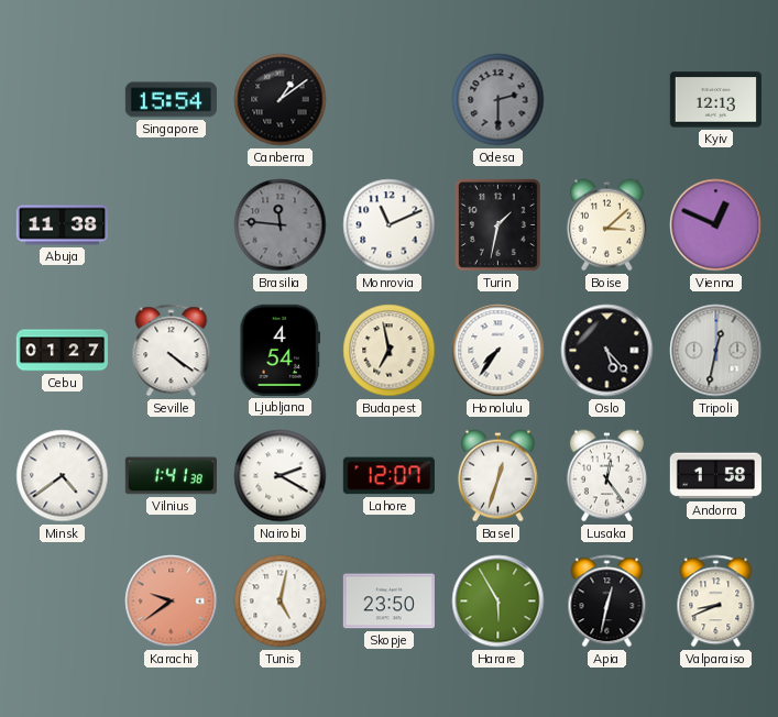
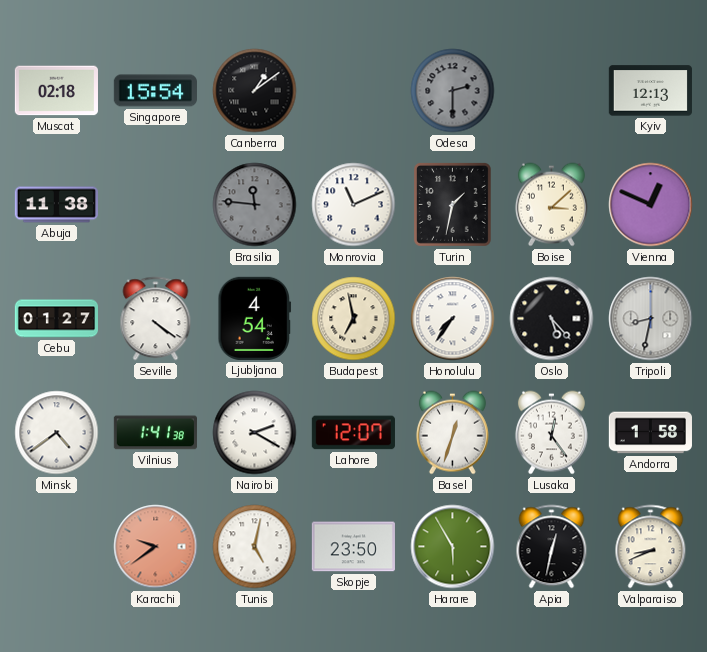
Muscat: none -> 02:18
Tripoli: 12:32 -> 8:32
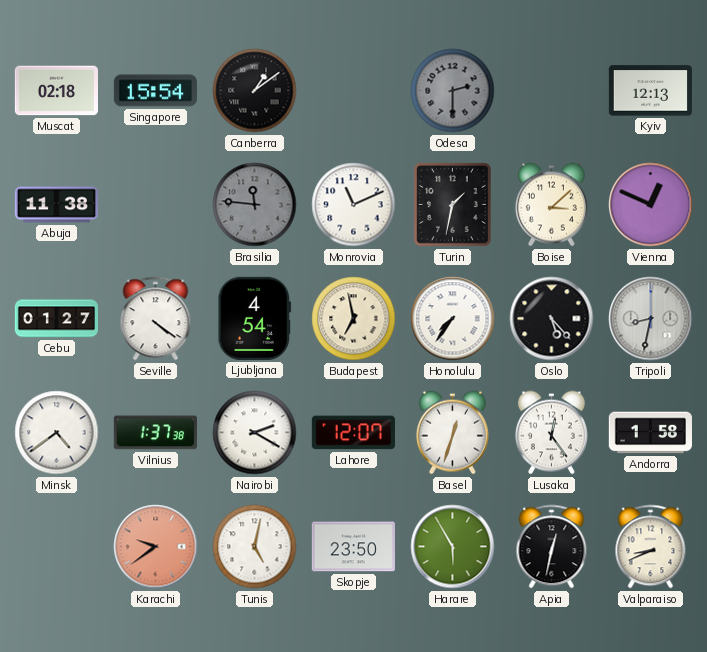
Vilnius: 1:41 -> 1:37
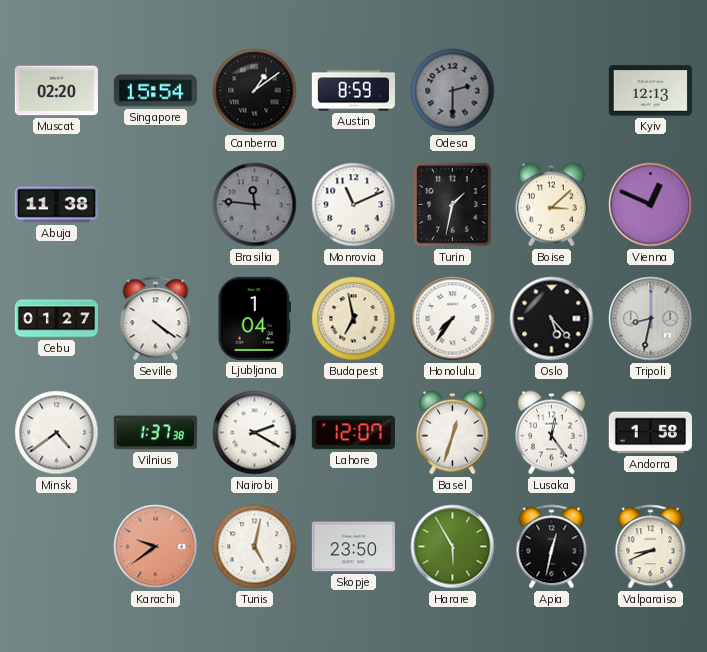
Muscat: 02:18 -> 02:20
Austin: none -> 8:59
Ljubljana: 4:54 -> 1:04
